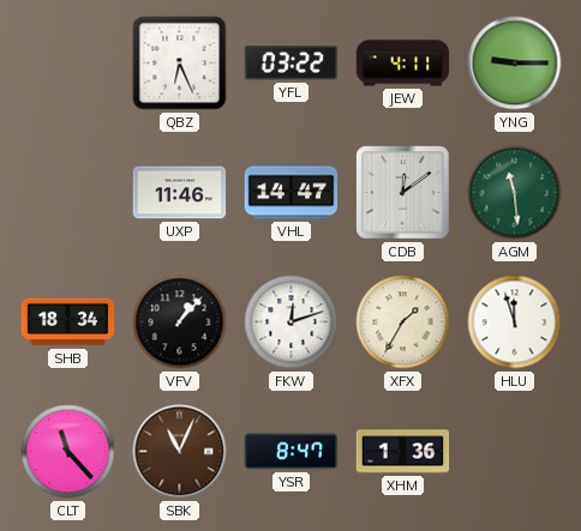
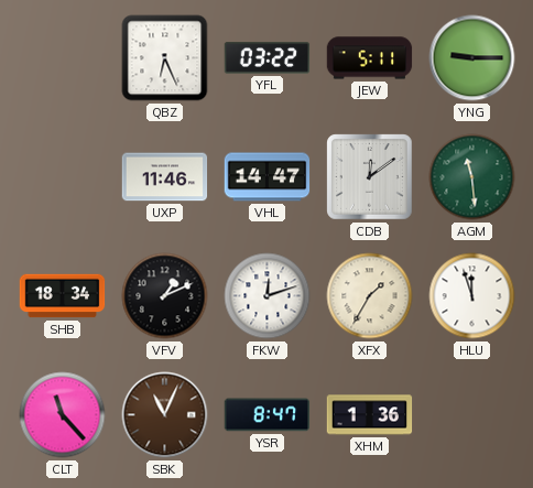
JEW: 4:11 -> 5:11
VFV: 1:07 -> 1:11
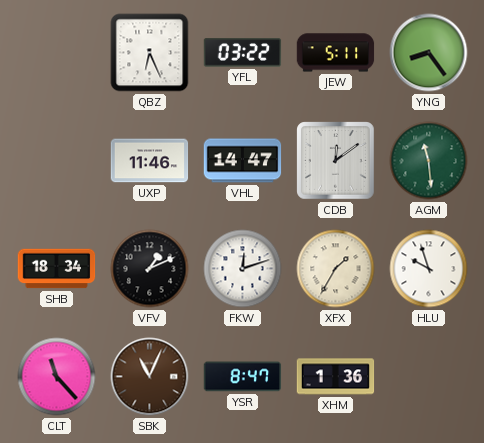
YNG: 9:15 -> 8:24
HLU: 11:57 -> 9:57
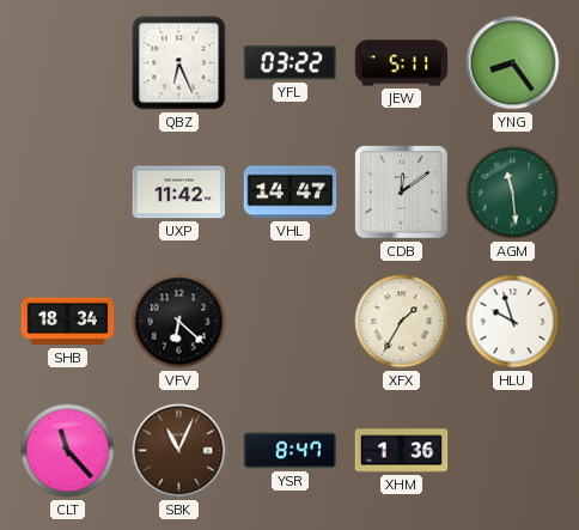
UXP: 11:46 -> 11:42
VFV: 1:11 -> 6:22
FKW: 12:12 -> none
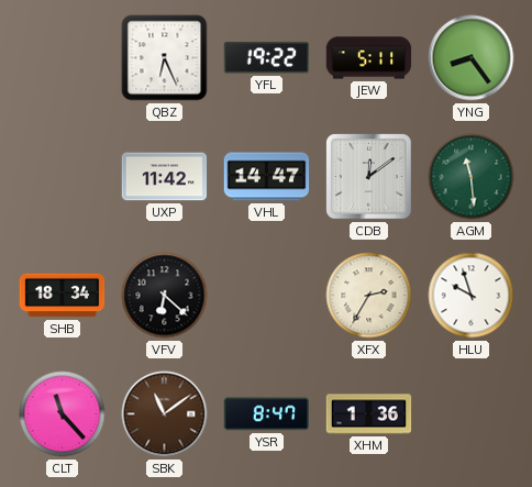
YFL: 03:22 -> 19:22
XFX: 1:35 -> 2:35
SBK: 11:04 -> 11:09
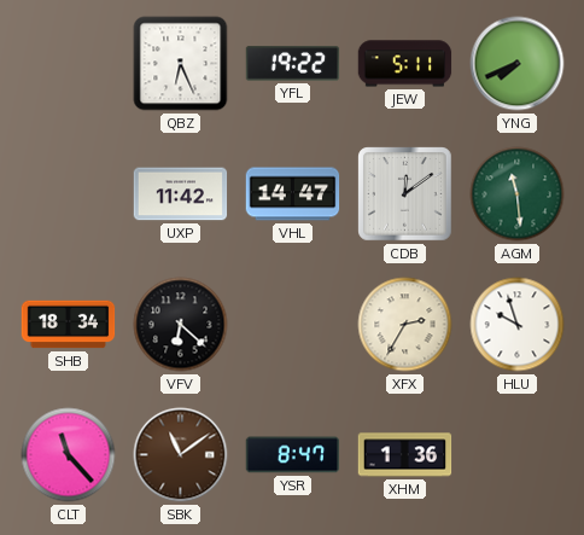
YNG: 8:24 -> 7:41
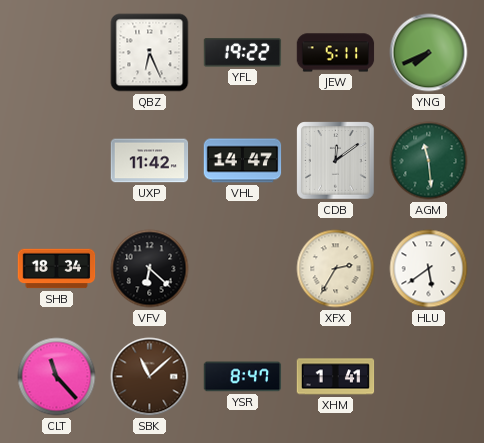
HLU: 9:57 -> 5:39
SBK: 11:09 -> 11:08
XHM: 1:36 -> 1:41
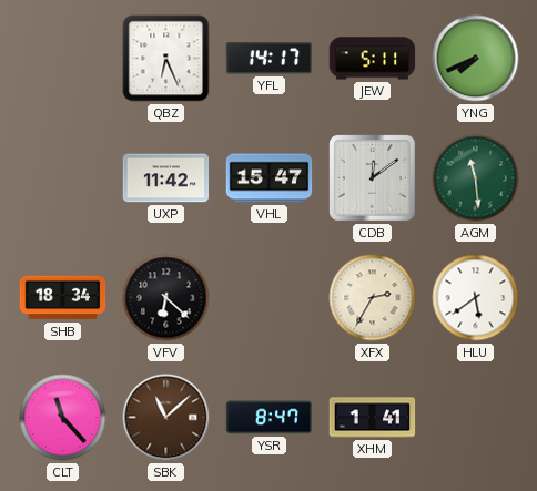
YFL: 19:22 -> 14:17
VHL: 14:47 -> 15:47
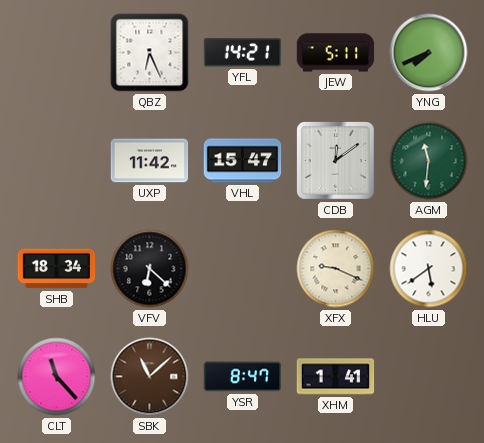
YFL: 14:17 -> 14:21
AGM: 11:29 -> 11:31
XFX: 2:35 -> 9:19
